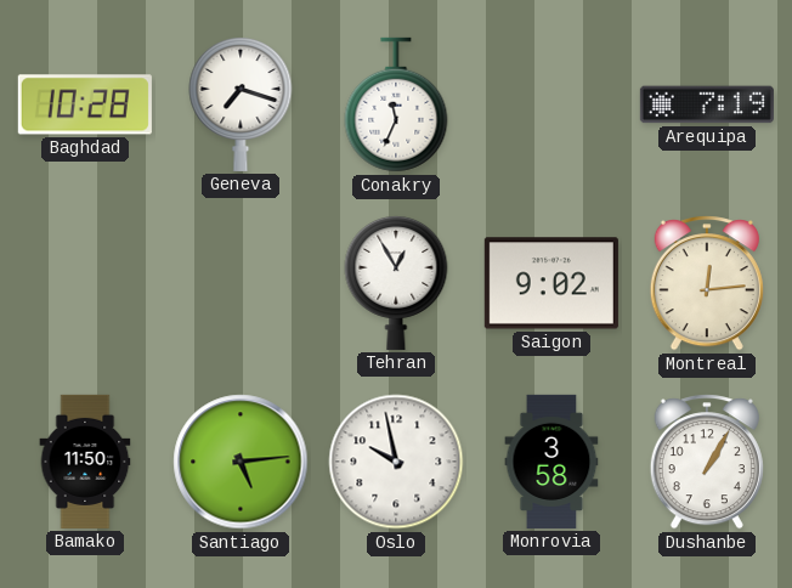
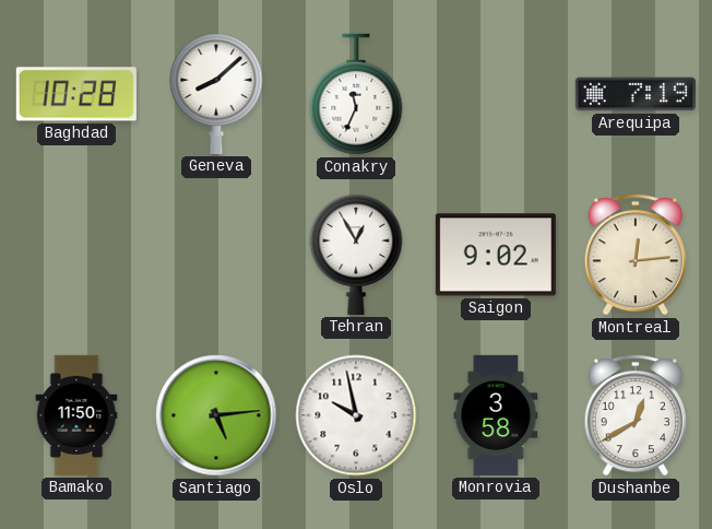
Geneva: 7:18 -> 8:08
Dushanbe: 1:05 -> 12:40
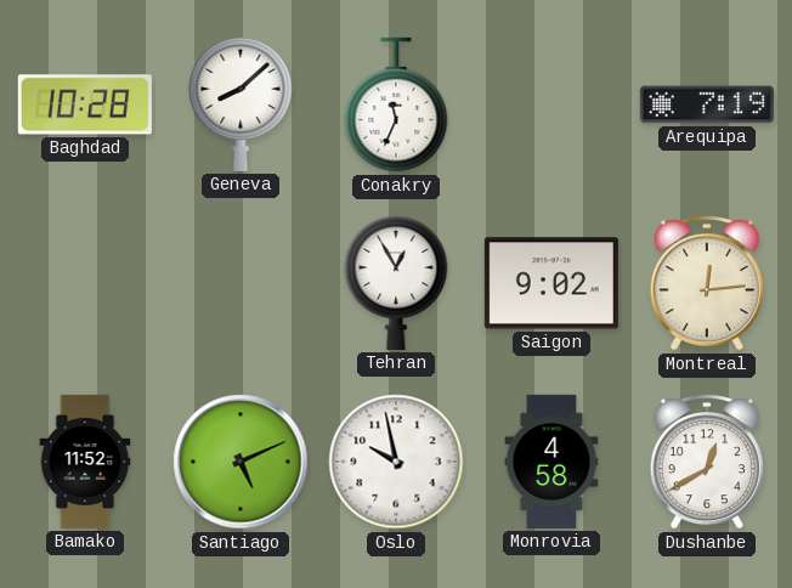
Bamako: 11:50 -> 11:52
Santiago: 5:14 -> 5:11
Monrovia: 3:58 -> 4:58
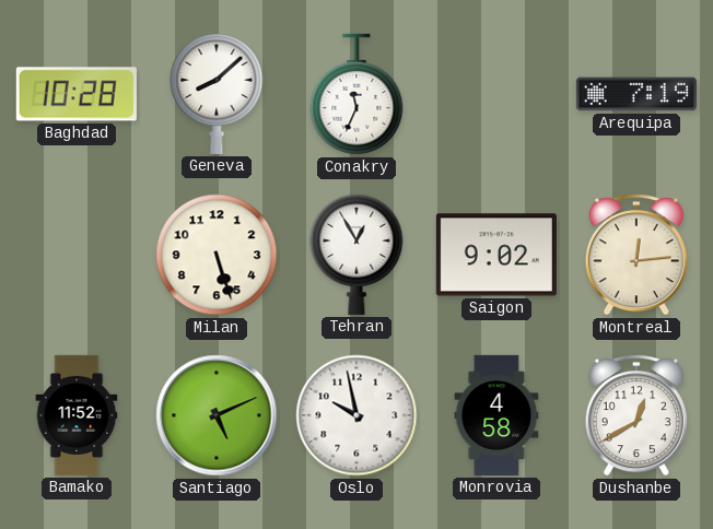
Milan: none -> 5:27
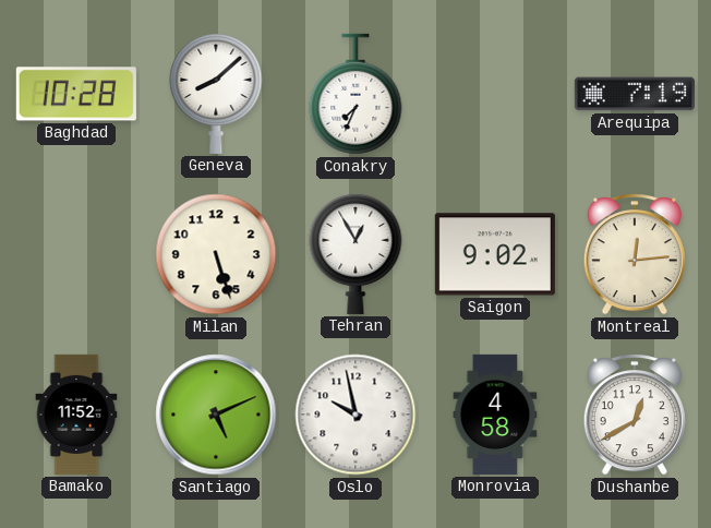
Conakry: 11:34 -> 7:34
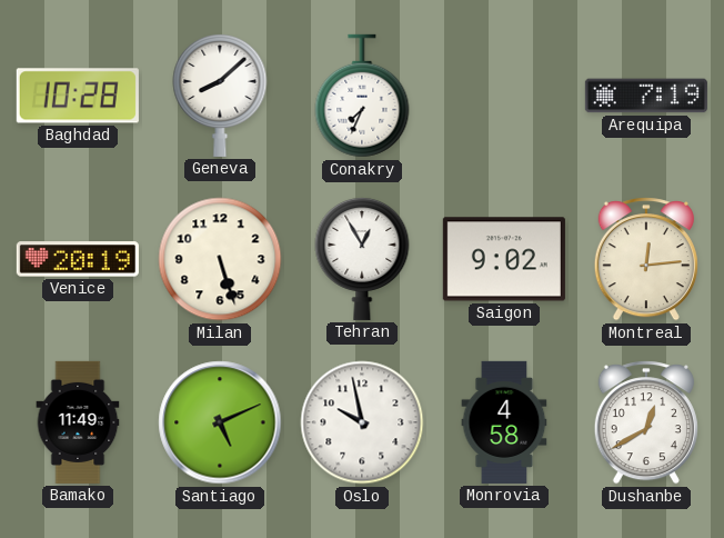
Venice: none -> 20:19
Bamako: 11:52 -> 11:49
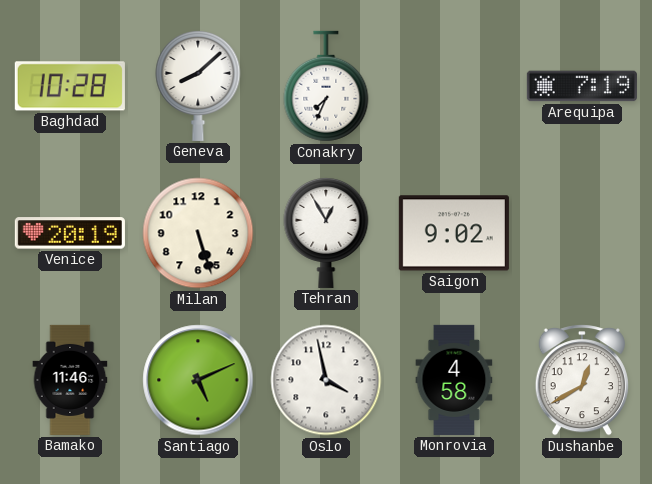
Montreal: 12:14 -> none
Bamako: 11:49 -> 11:46
Oslo: 9:58 -> 3:58
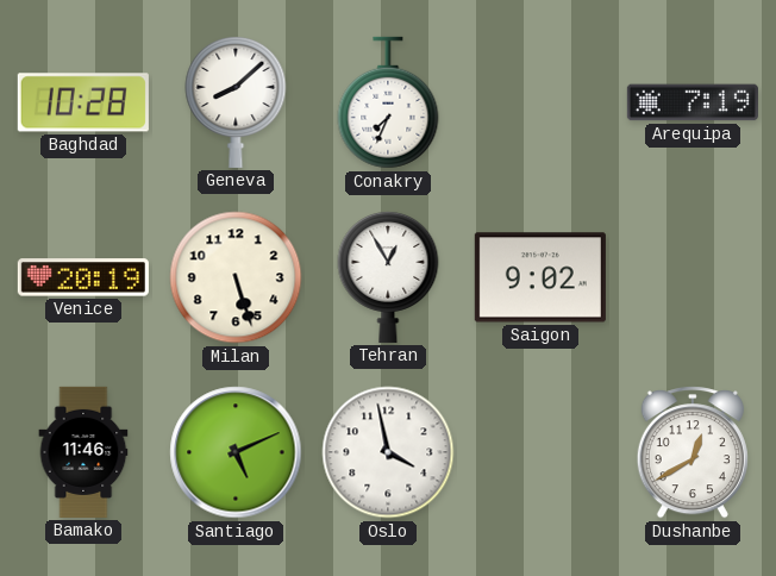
Monrovia: 4:58 -> none
